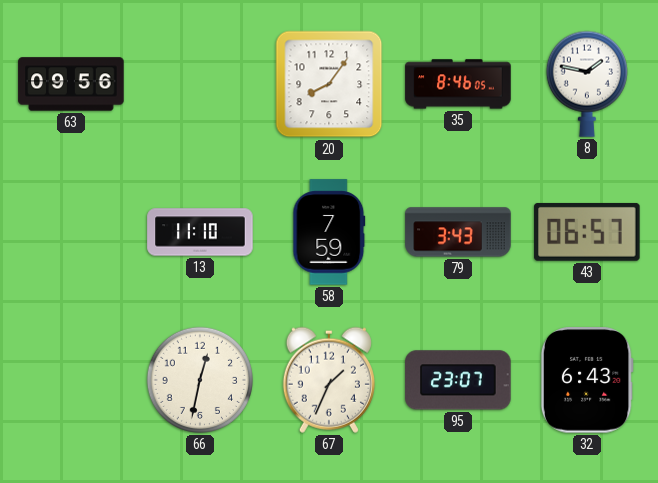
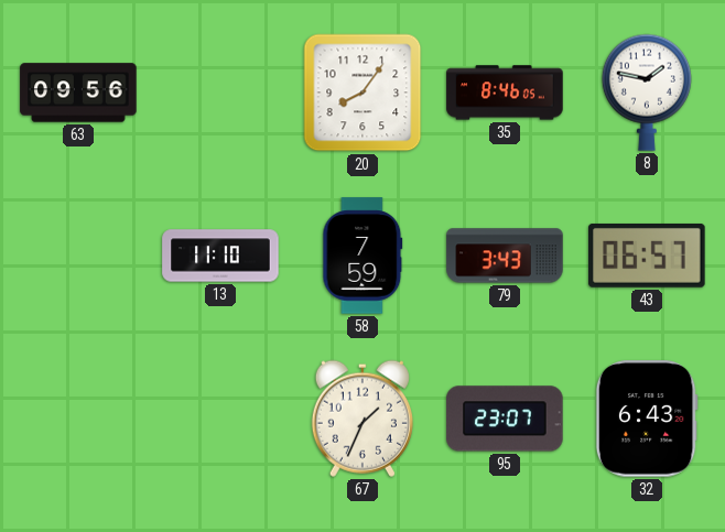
66: 12:32 -> none
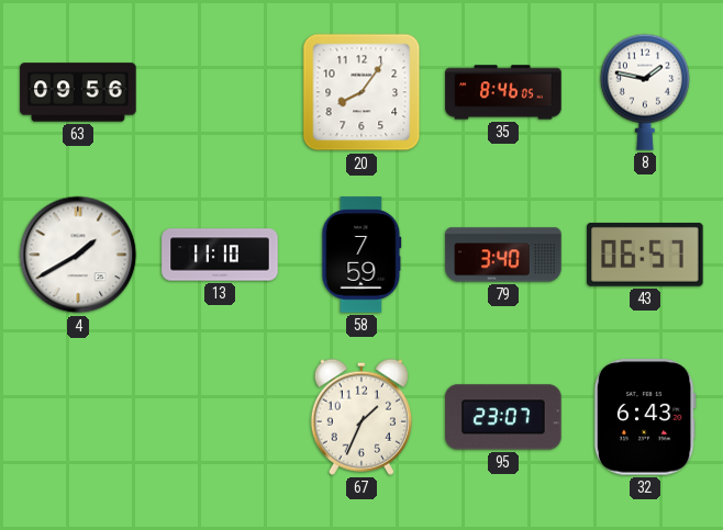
4: none -> 1:40
79: 3:43 -> 3:40
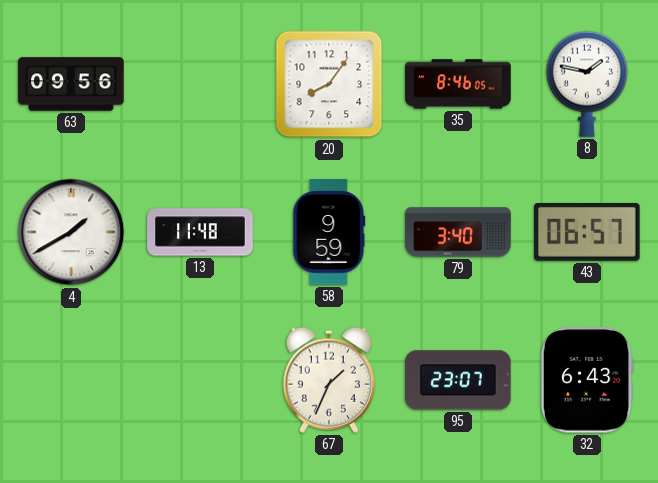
13: 11:10 -> 11:48
58: 7:59 -> 9:59
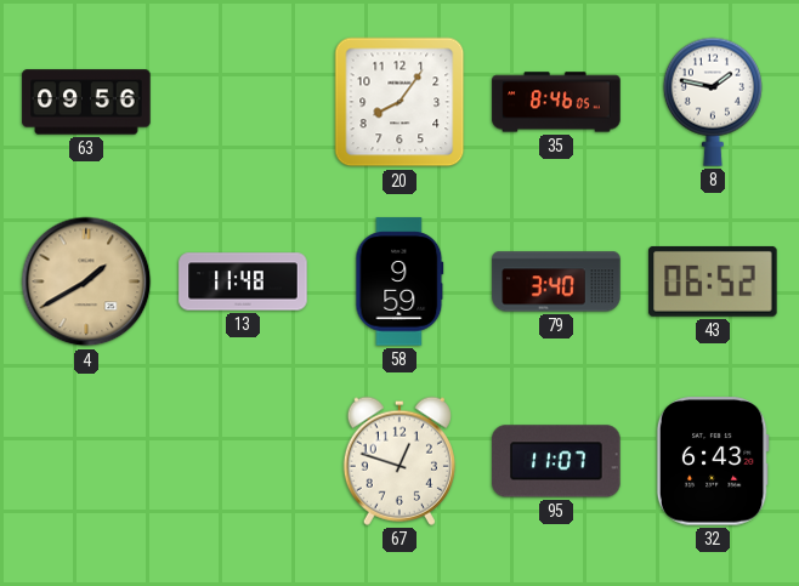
4 dial: white -> champagne
43: 06:57 -> 06:52
67: 1:34 -> 12:48
95: 23:07 -> 11:07
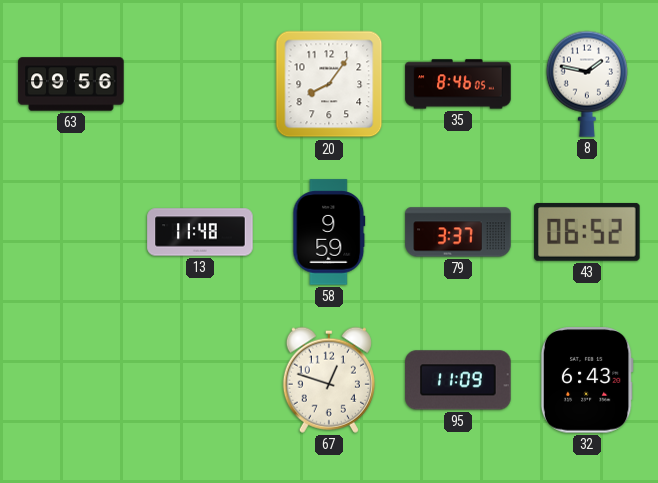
4: 1:40 -> none
79: 3:40 -> 3:37
95: 11:07 -> 11:09
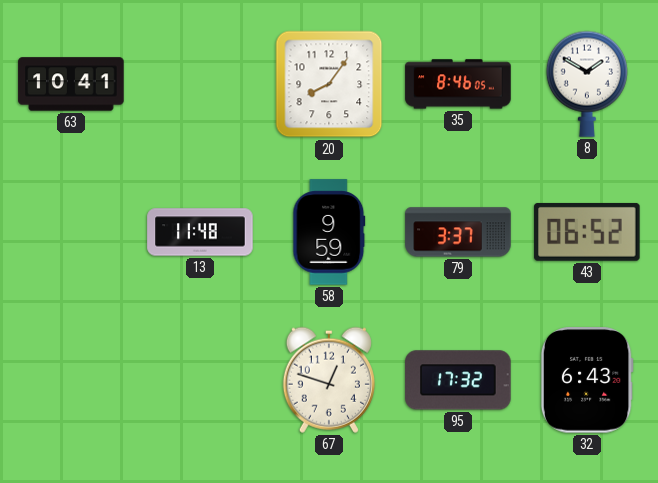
63: 09:56 -> 10:41
8: 1:47 -> 1:50
95: 11:09 -> 17:32
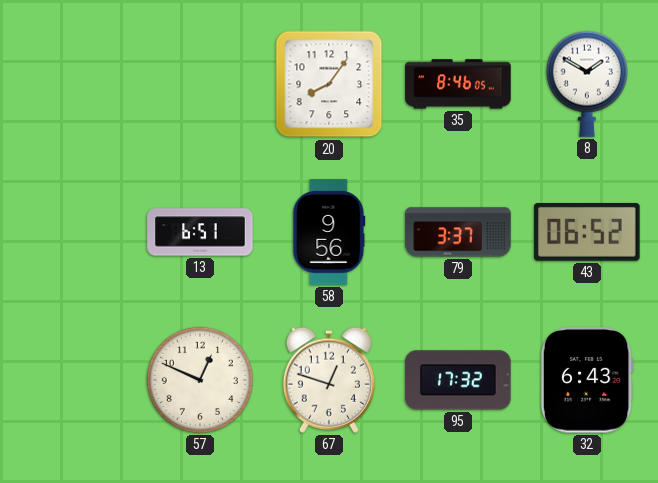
63: 10:41 -> none
13: 11:48 -> 6:51
58: 9:59 -> 9:56
57: none -> 12:49
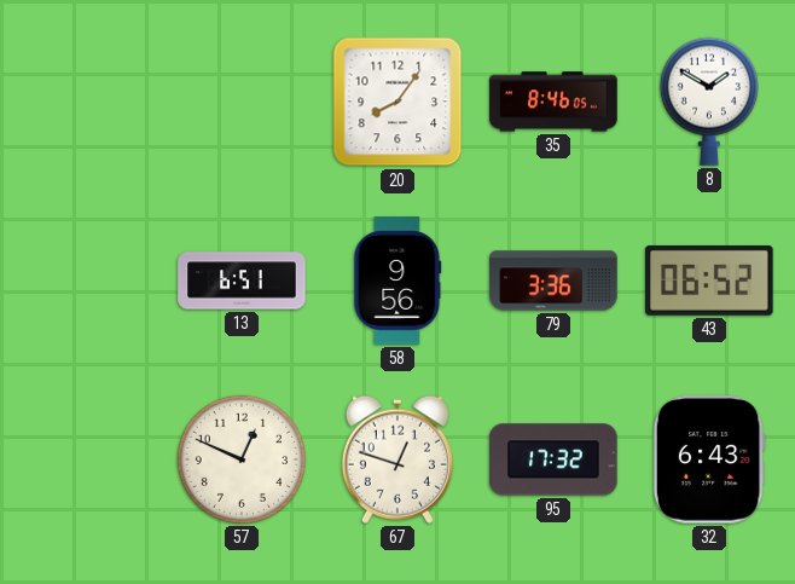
79: 3:37 -> 3:36
